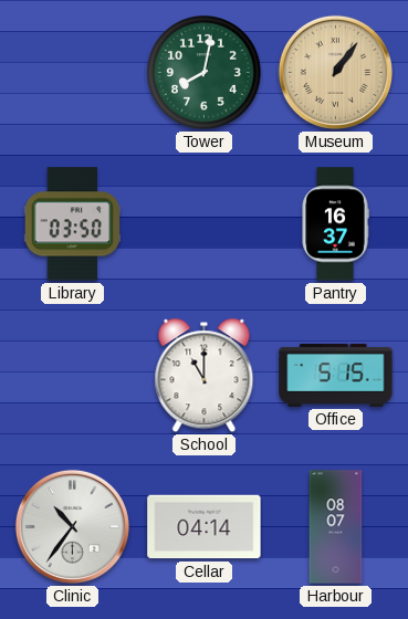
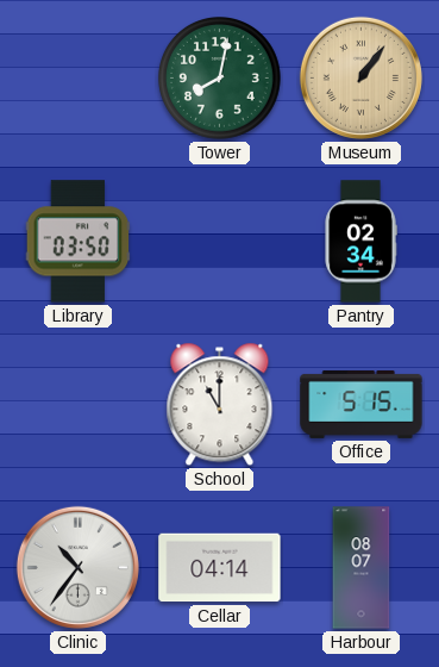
Pantry: 16:37 -> 02:34
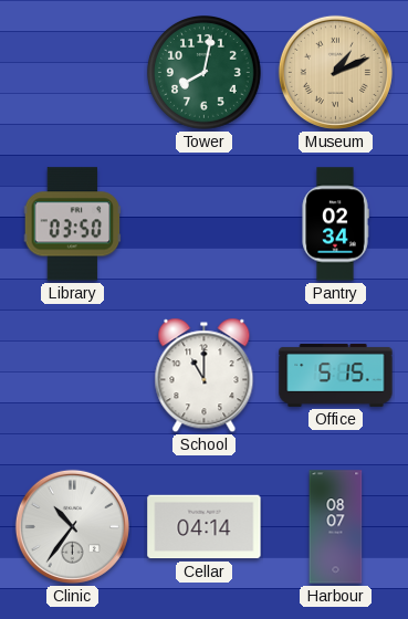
Museum: 1:06 -> 1:11
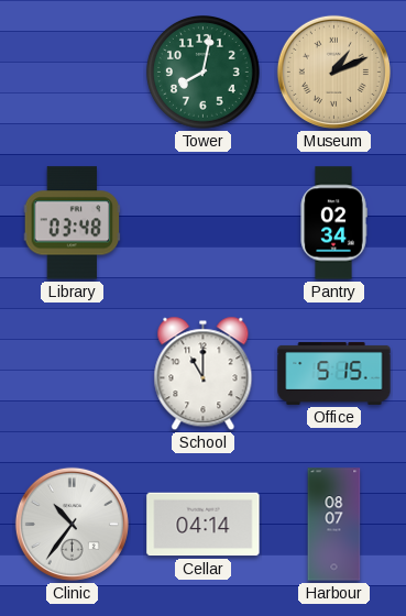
Library: 03:50 -> 03:48
